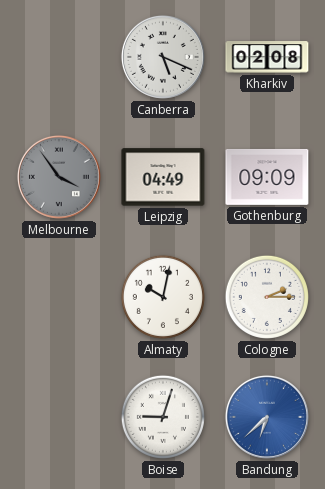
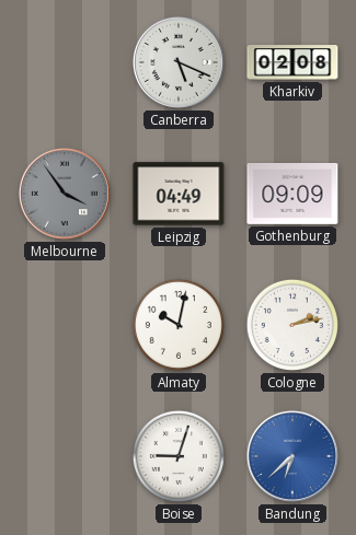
Cologne: 2:15 -> 2:13
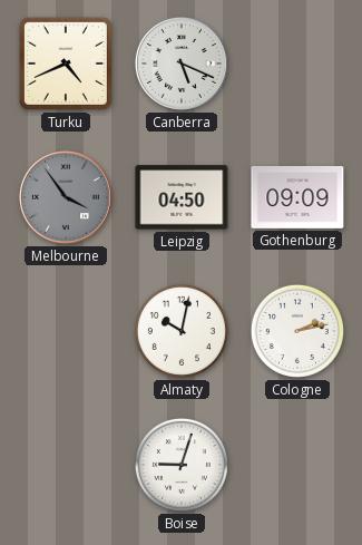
Turku: none -> 4:41
Kharkiv: 02:08 -> none
Leipzig: 04:49 -> 04:50
Bandung: 6:38 -> none
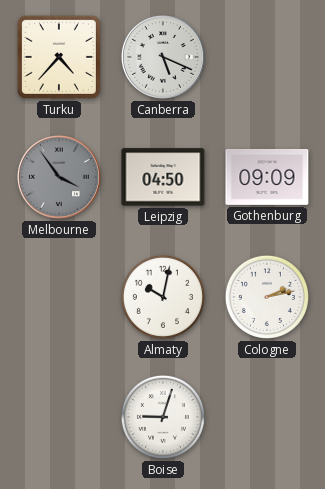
Turku: 4:41 -> 4:37
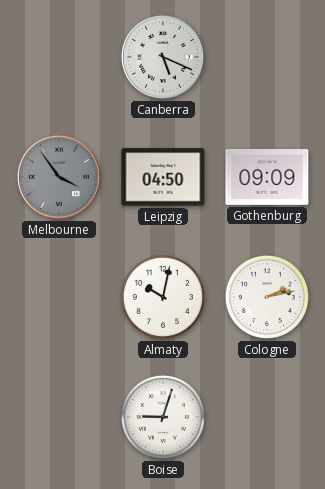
Turku: 4:37 -> none
